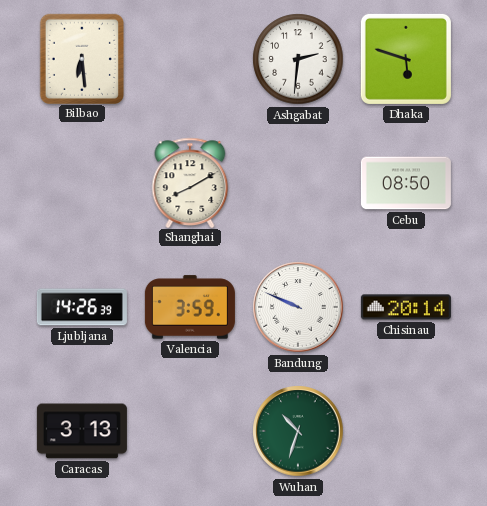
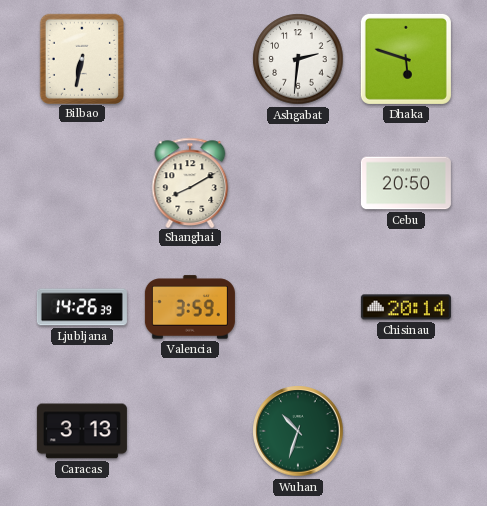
Bilbao: 6:29 -> 6:32
Cebu: 08:50 -> 20:50
Bandung: 9:49 -> none
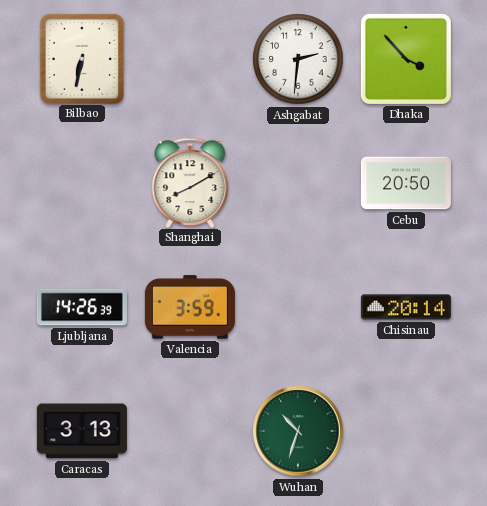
Dhaka: 5:48 -> 3:53
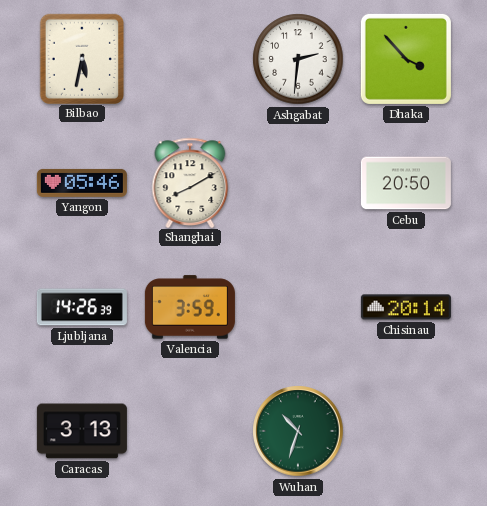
Bilbao: 6:32 -> 5:32
Yangon: none -> 05:46
